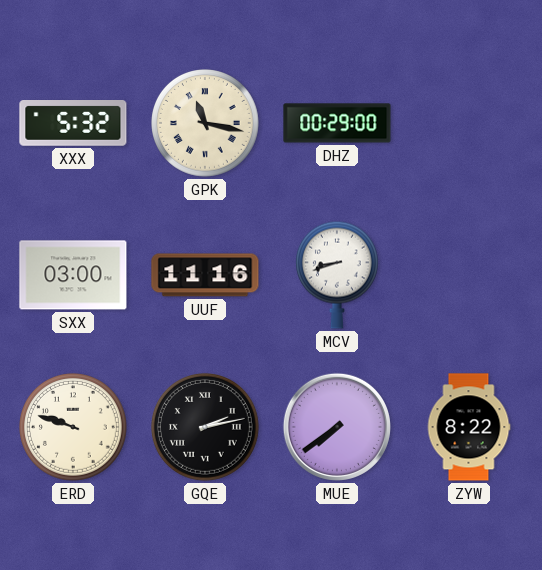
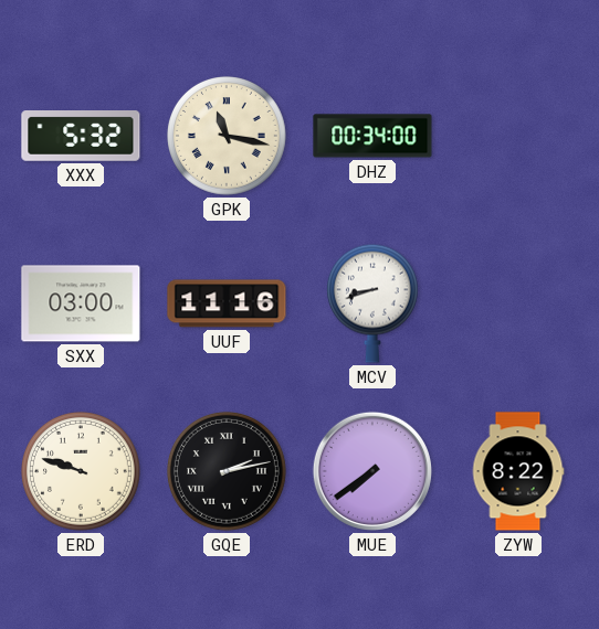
DHZ: 00:29 -> 00:34
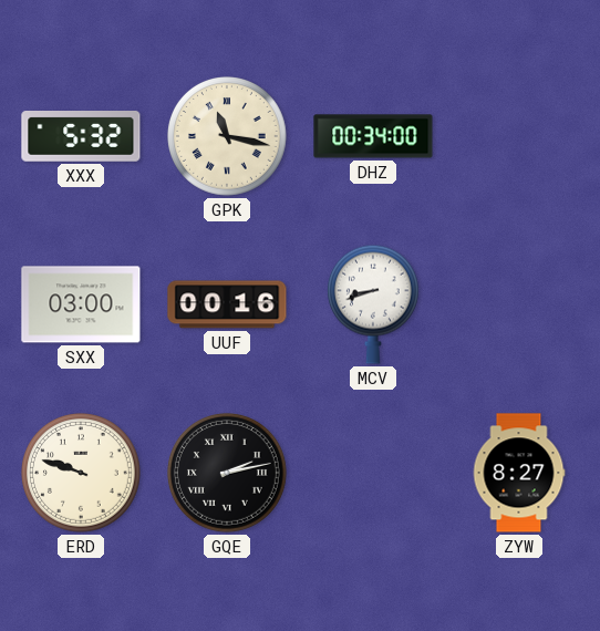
UUF: 11:16 -> 00:16
MUE: 7:39 -> none
ZYW: 8:22 -> 8:27
